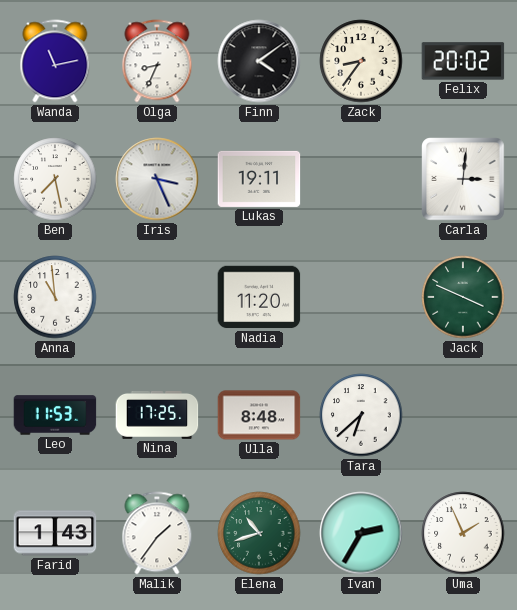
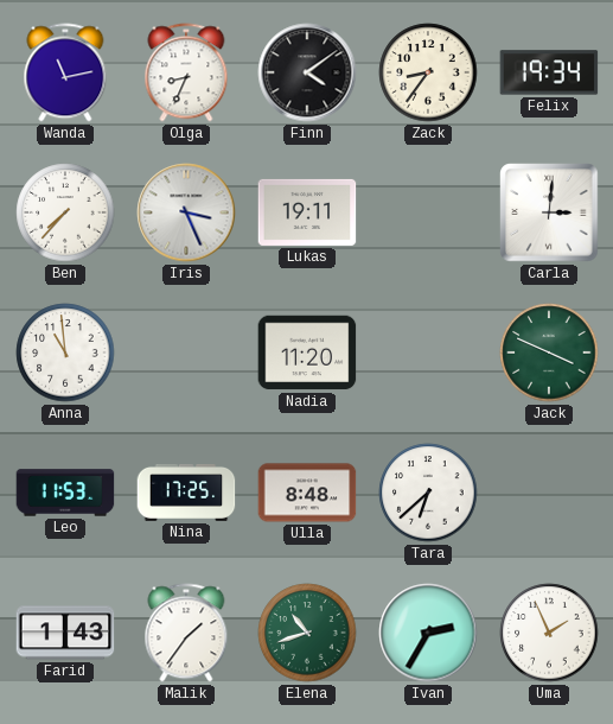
Felix: 20:02 -> 19:34
Ben: 7:28 -> 7:37
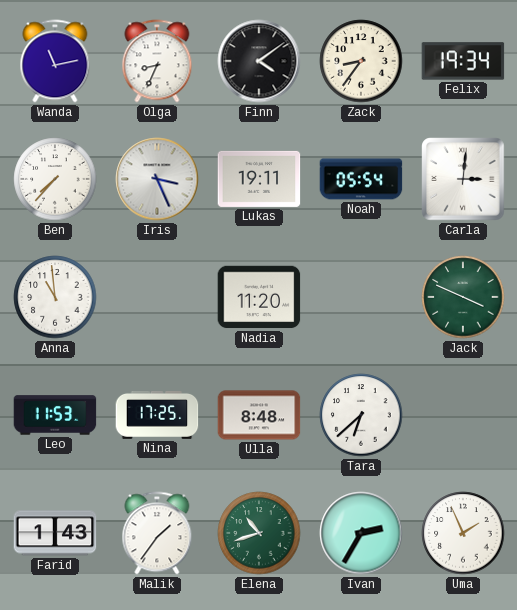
Noah: none -> 05:54
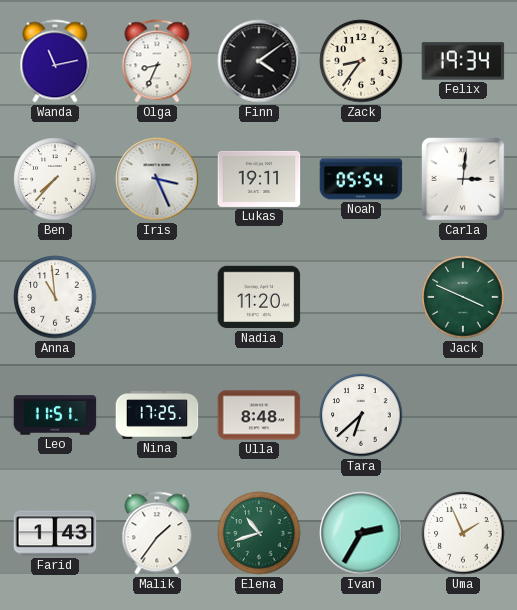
Leo: 11:53 -> 11:51
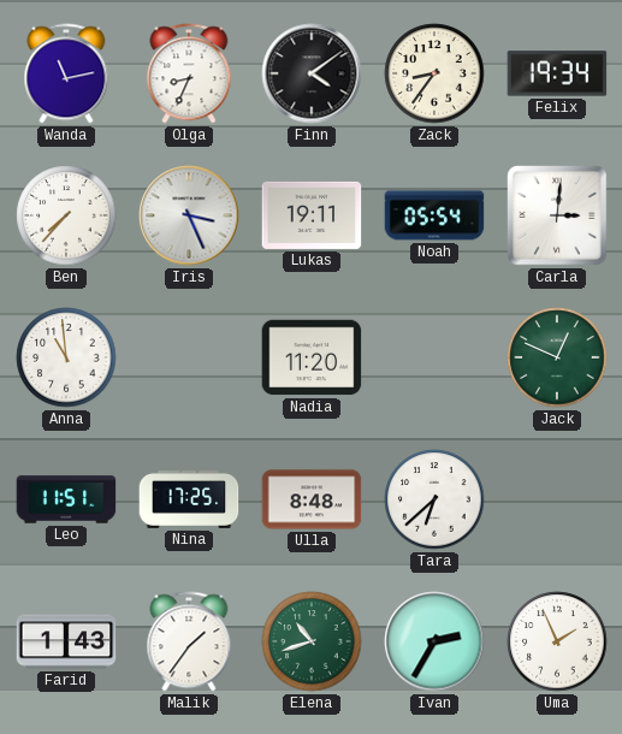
Jack: 3:49 -> 12:49
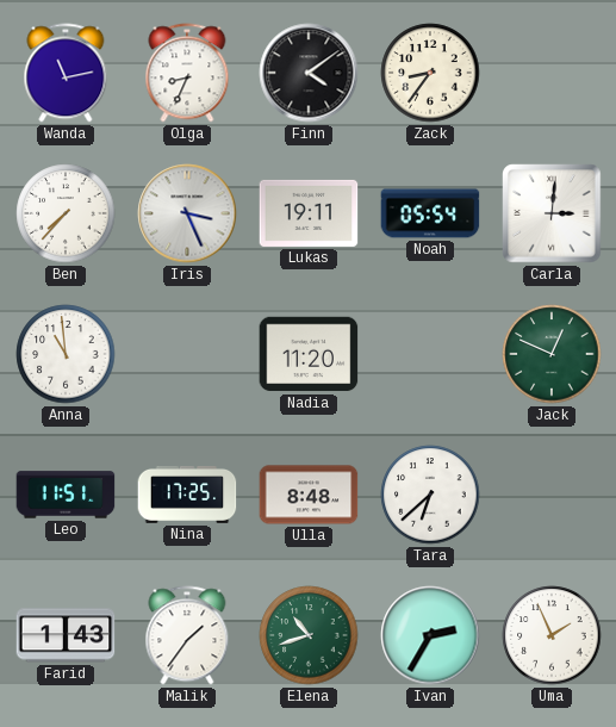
Felix: 19:34 -> none
